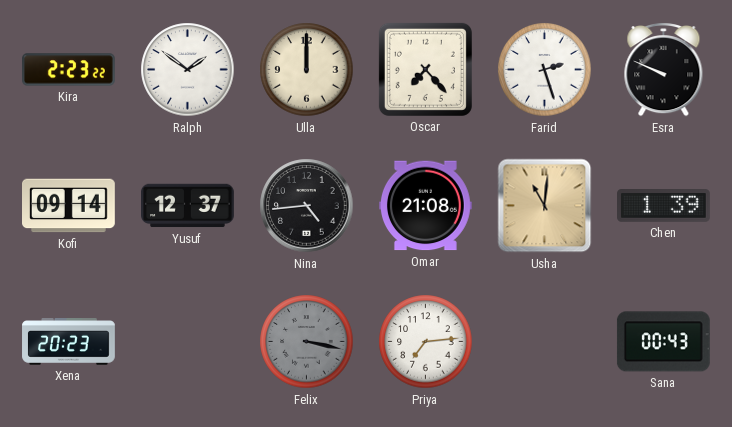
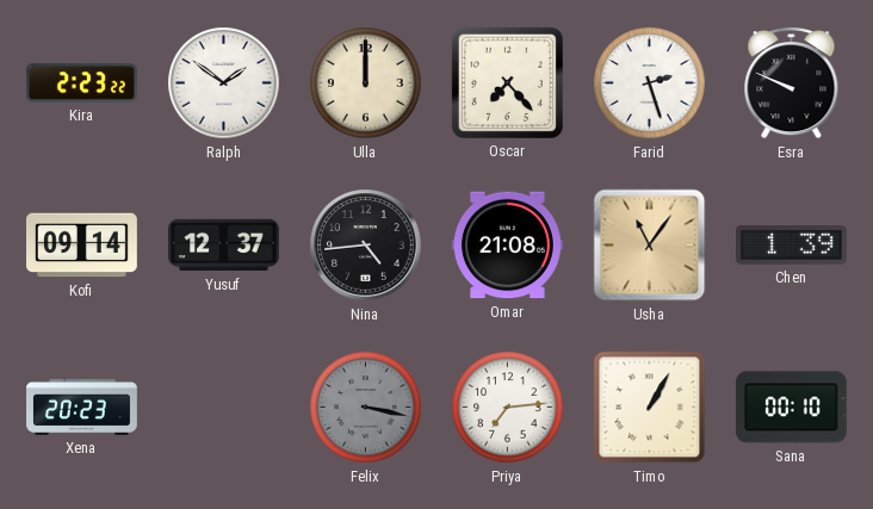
Usha: 11:01 -> 11:06
Timo: none -> 1:05
Sana: 00:43 -> 00:10
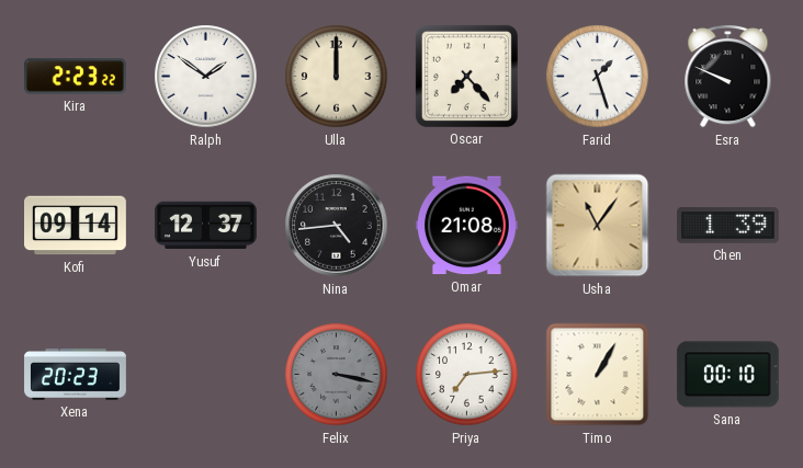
Farid: 2:27 -> 1:27
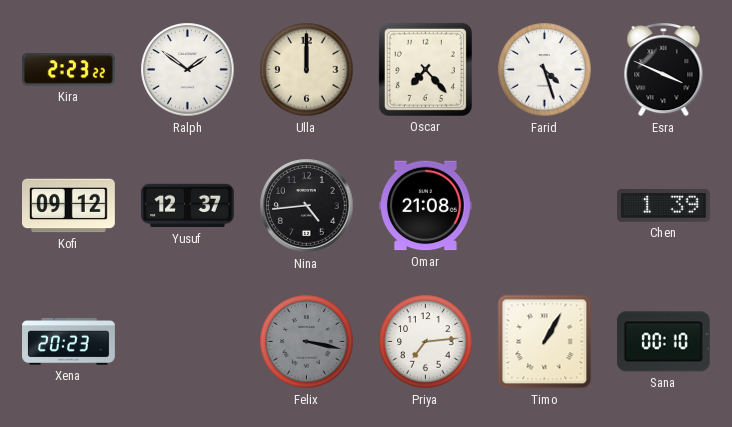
Farid: 1:27 -> 4:27
Esra: 9:49 -> 3:49
Kofi: 09:14 -> 09:12
Usha: 11:06 -> none
